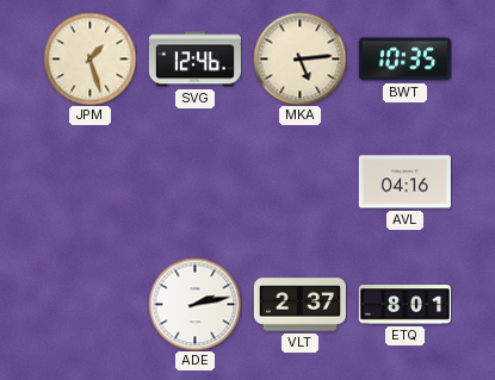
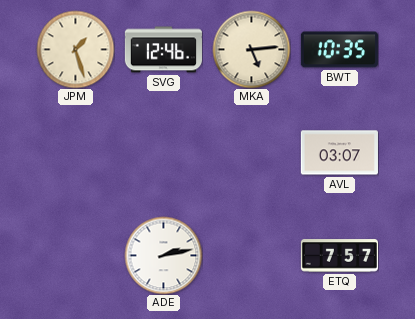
AVL: 04:16 -> 03:07
VLT: 2:37 -> none
ETQ: 8:01 -> 7:57
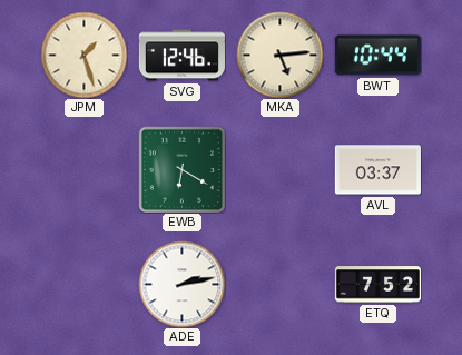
BWT: 10:35 -> 10:44
EWB: none -> 6:20
AVL: 03:07 -> 03:37
ETQ: 7:57 -> 7:52
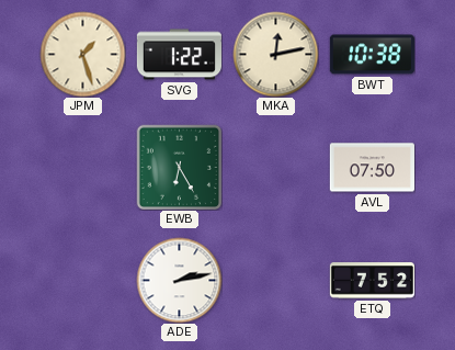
SVG: 12:46 -> 1:22
MKA: 5:14 -> 12:13
BWT: 10:44 -> 10:38
EWB: 6:20 -> 6:25
AVL: 03:37 -> 07:50
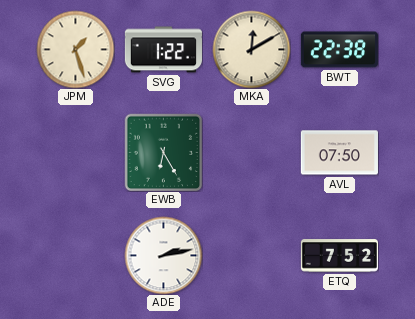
MKA: 12:13 -> 12:10
BWT: 10:38 -> 22:38
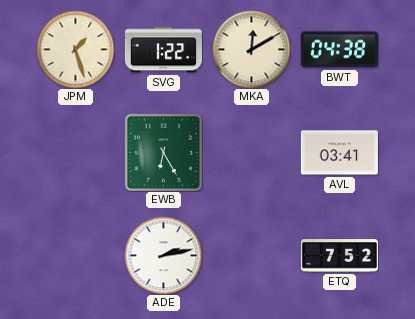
BWT: 22:38 -> 04:38
AVL: 07:50 -> 03:41
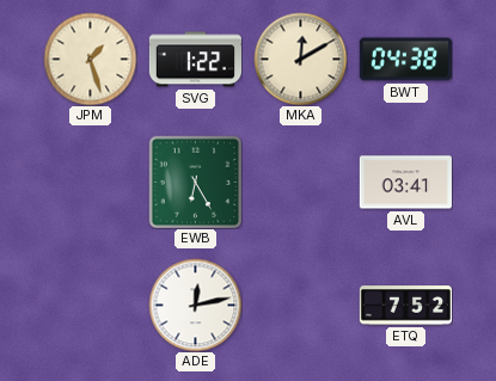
ADE: 2:13 -> 12:13
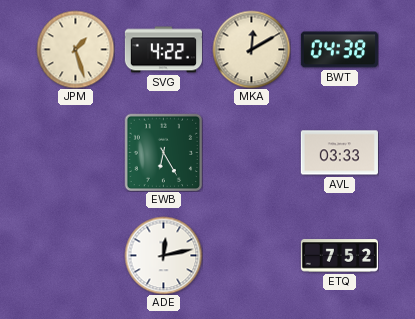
SVG: 1:22 -> 4:22
AVL: 03:41 -> 03:33
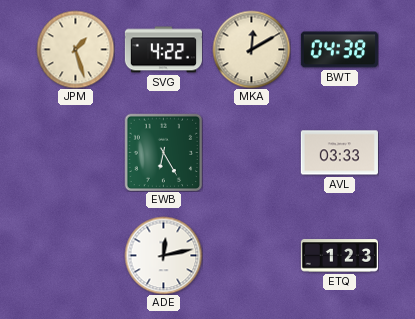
ETQ: 7:52 -> 1:23
